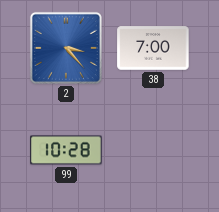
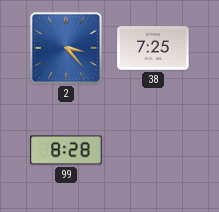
38: 7:00 -> 7:25
99: 10:28 -> 8:28
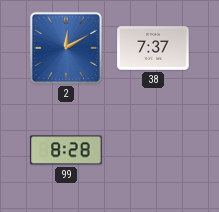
2: 3:23 -> 12:10
38: 7:25 -> 7:37
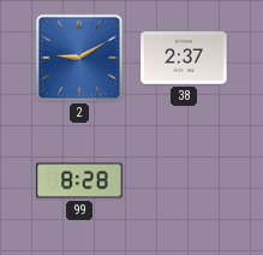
2: 12:10 -> 9:10
38: 7:37 -> 2:37
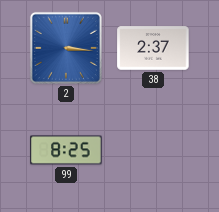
2: 9:10 -> 3:16
99: 8:28 -> 8:25
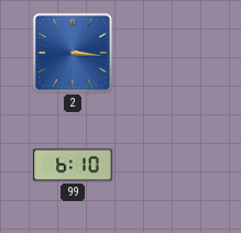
38: 2:37 -> none
99: 8:25 -> 6:10
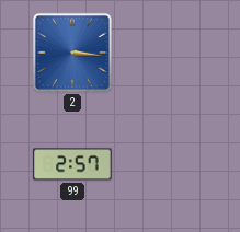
99: 6:10 -> 2:57
